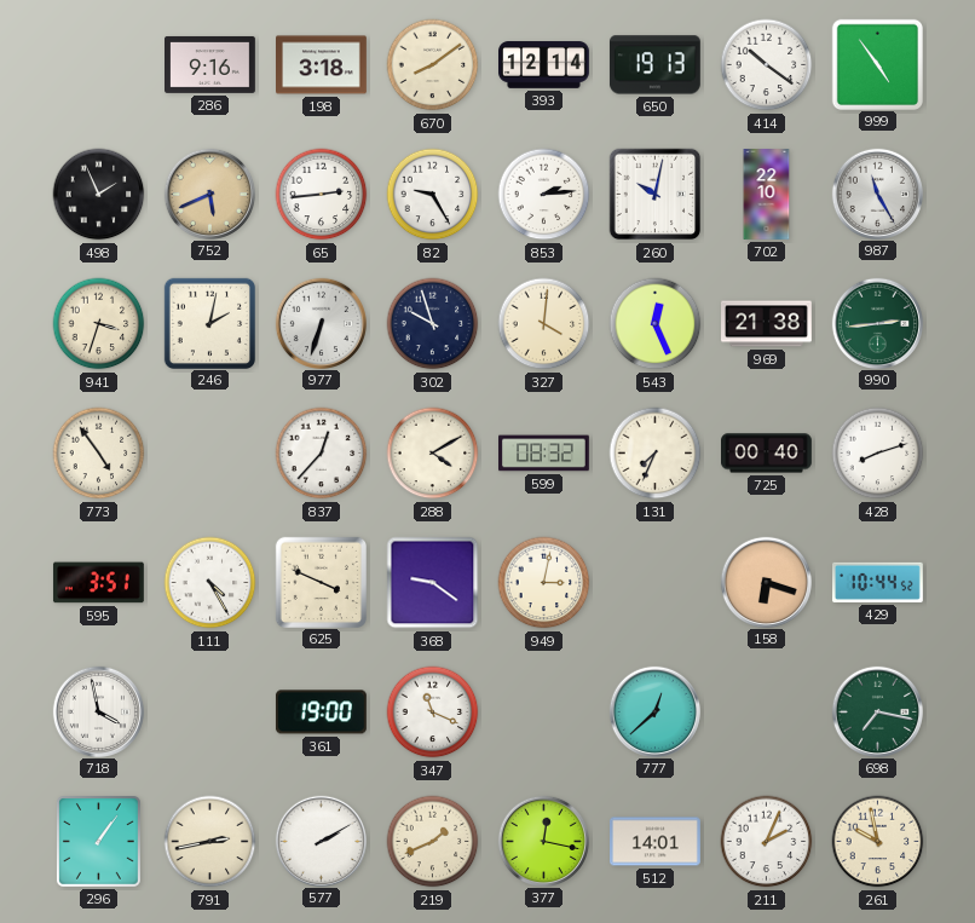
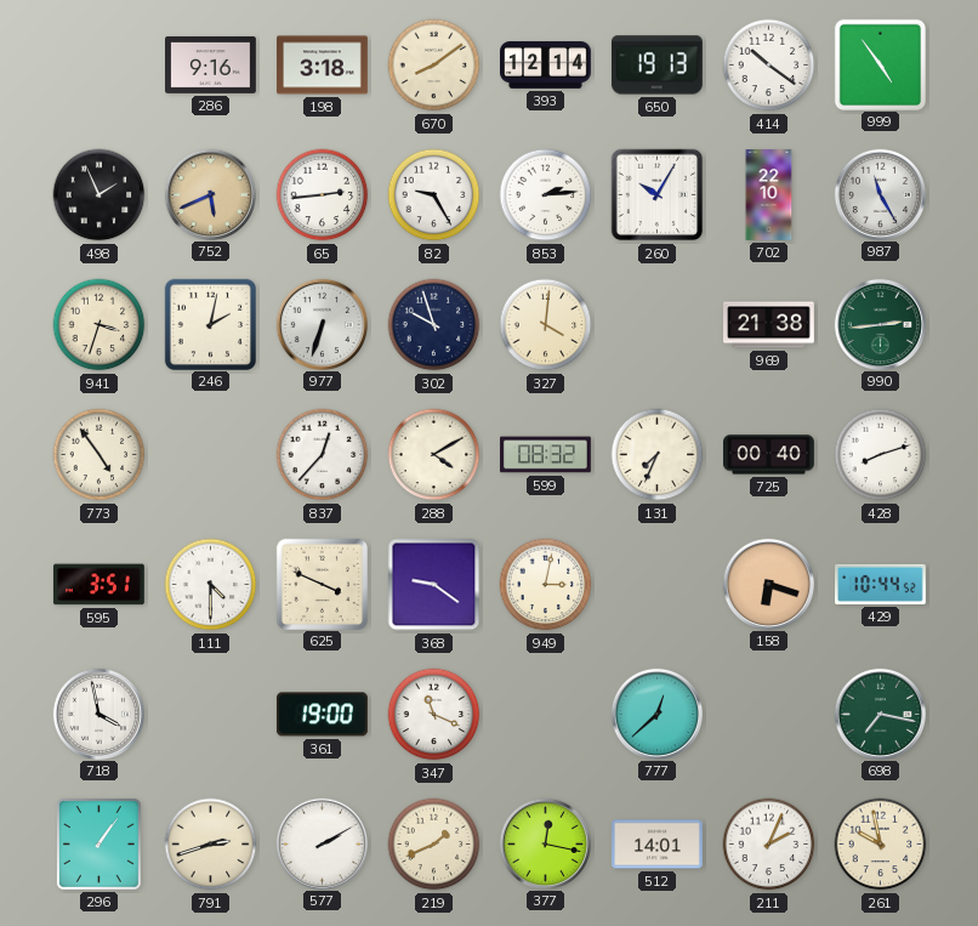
260: 10:02 -> 10:05
543: 12:26 -> none
111: 4:25 -> 4:30
791: 2:43 -> 2:42
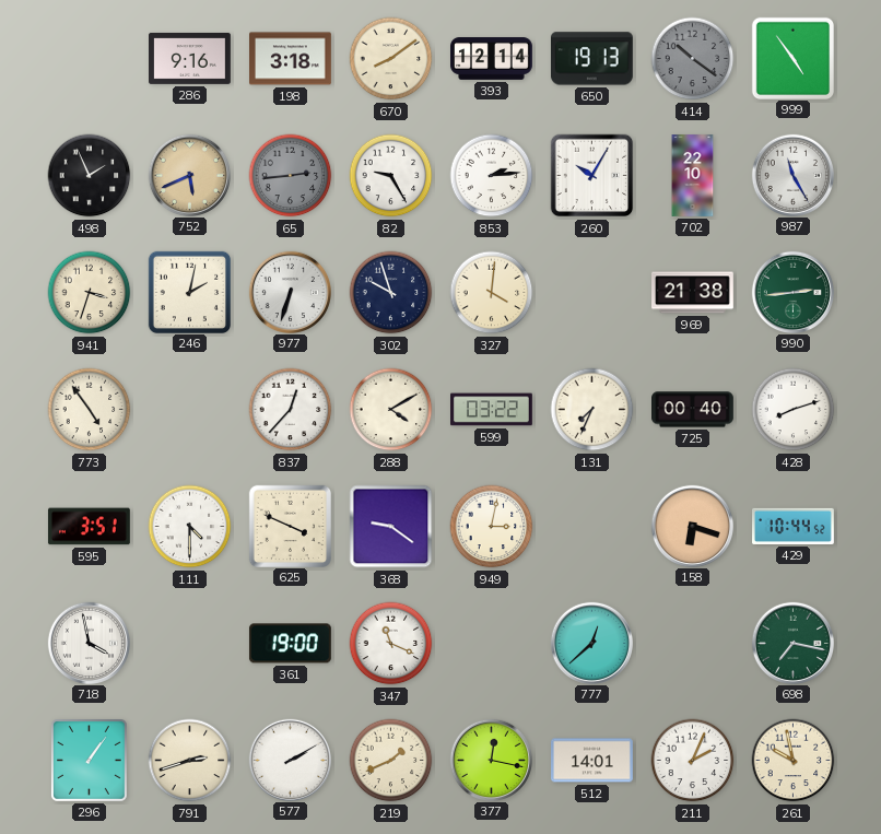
414 dial: white -> grey
65 dial: white -> grey
599: 08:32 -> 03:22
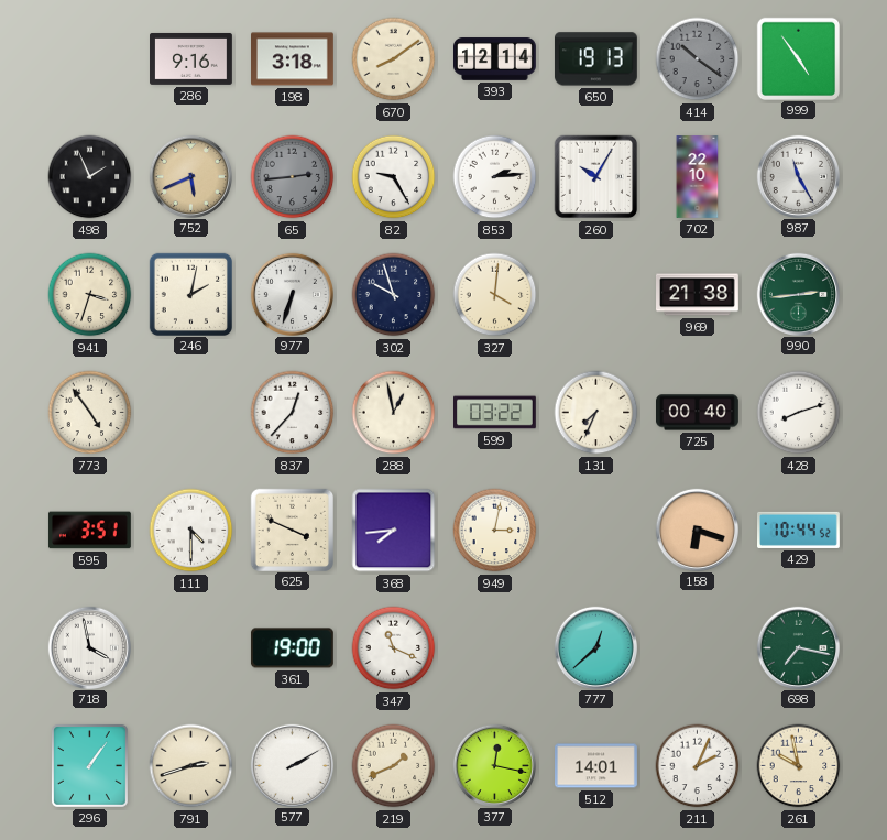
288: 4:10 -> 12:58
368: 9:21 -> 7:44
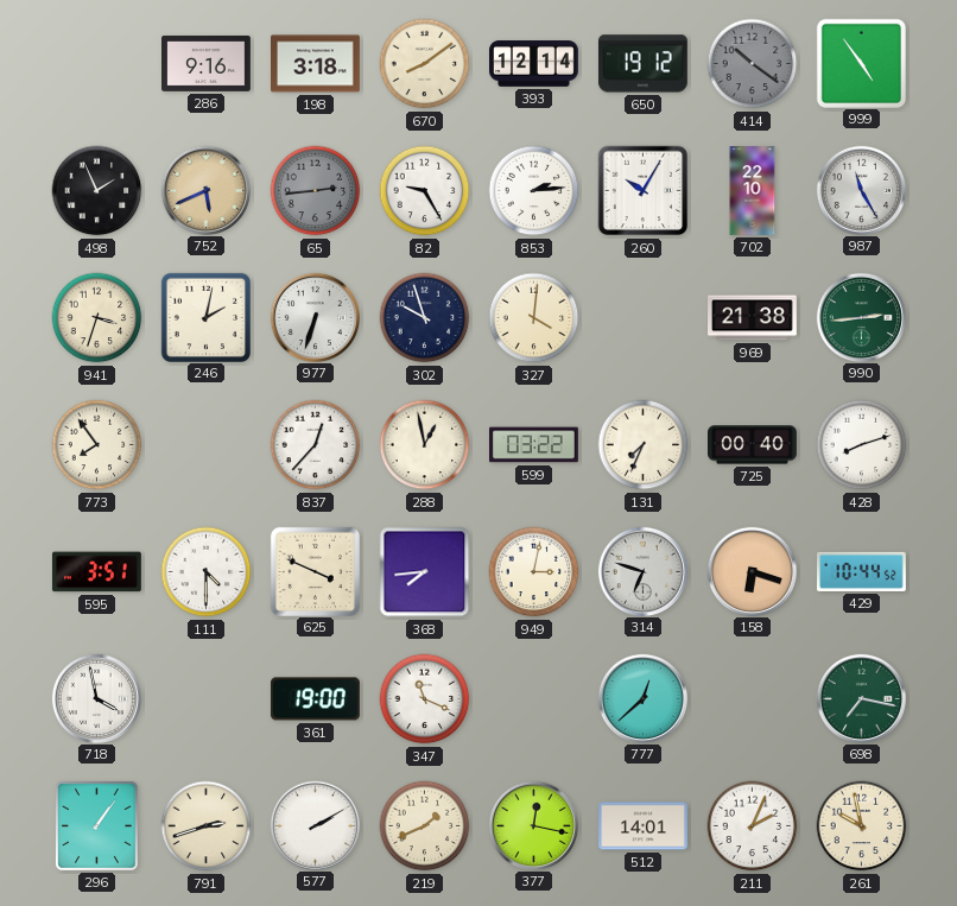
650: 19:13 -> 19:12
773: 4:54 -> 7:54
314: none -> 6:48
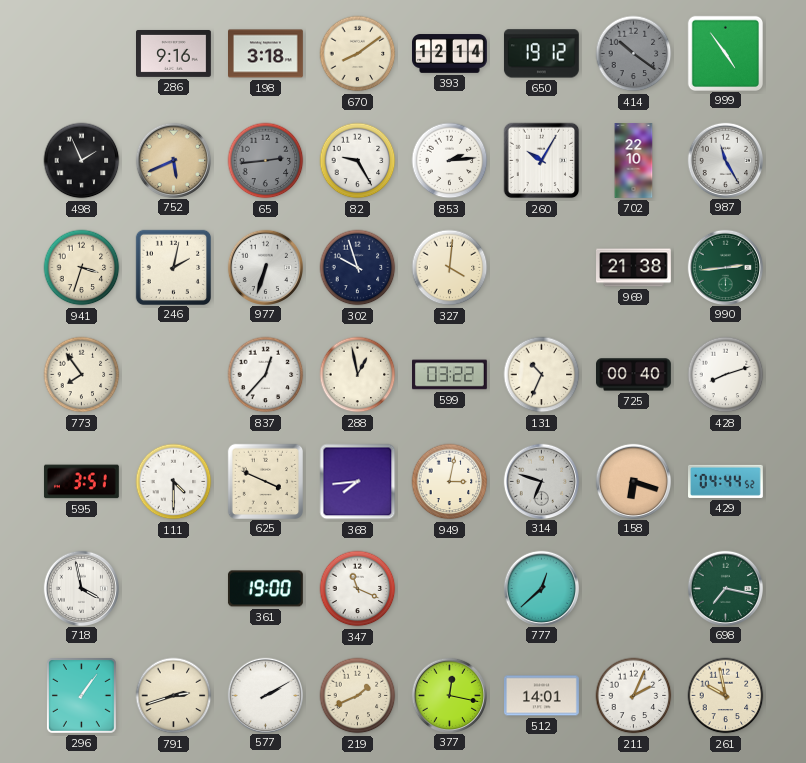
131: 7:34 -> 10:34
429: 10:44 -> 04:44
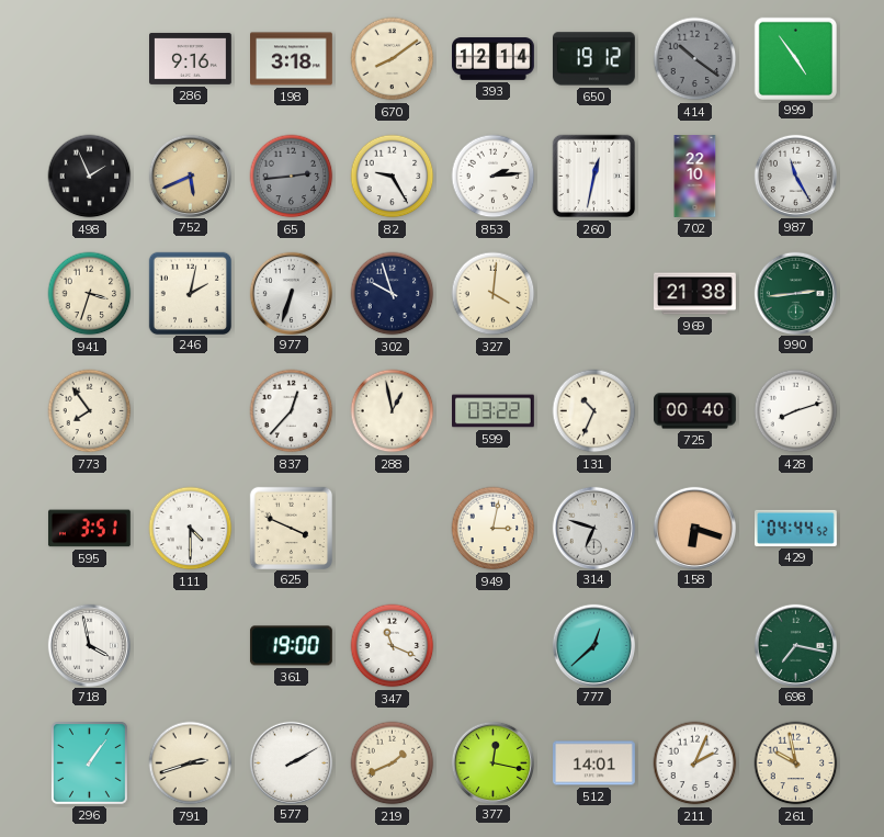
260: 10:05 -> 12:32
368: 7:44 -> none
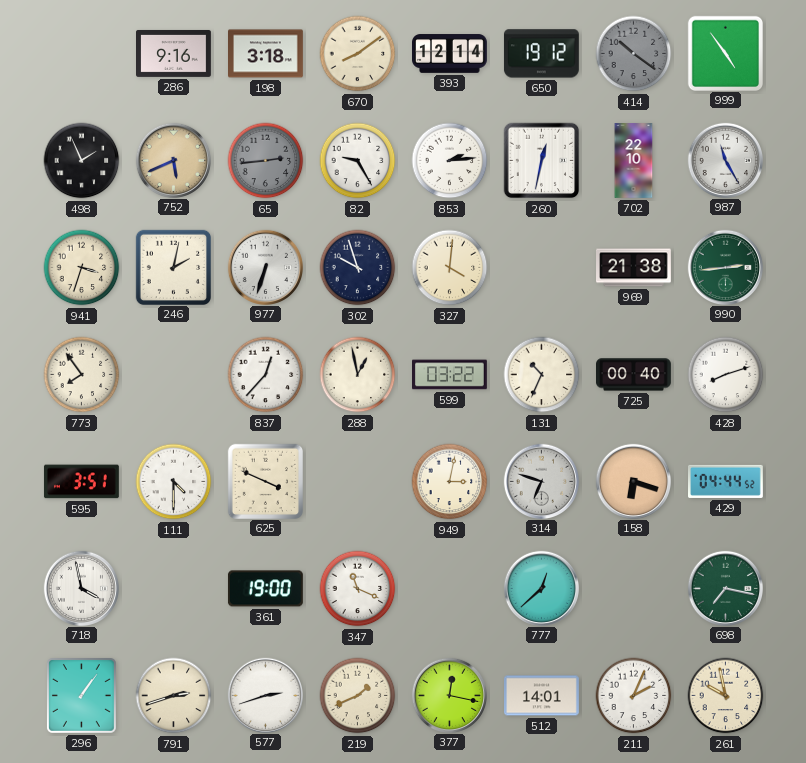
577: 2:10 -> 2:42
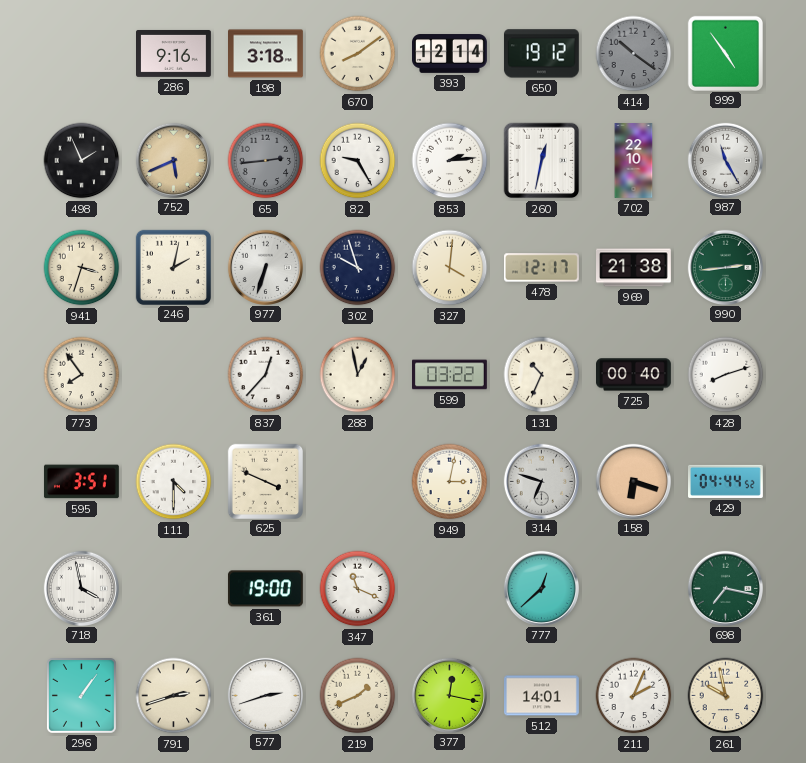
478: none -> 12:17
